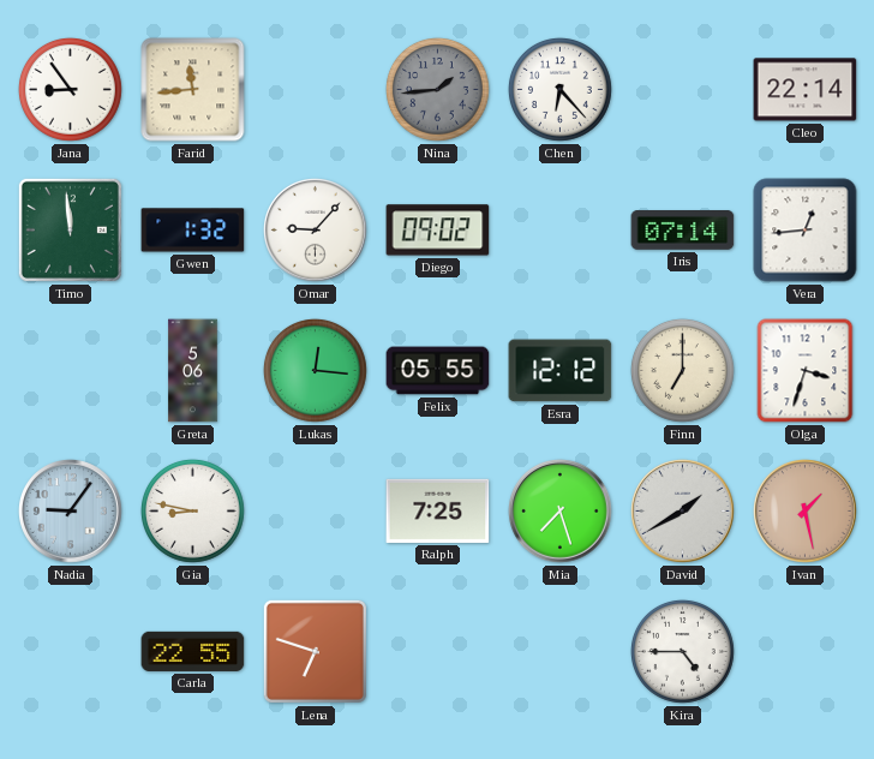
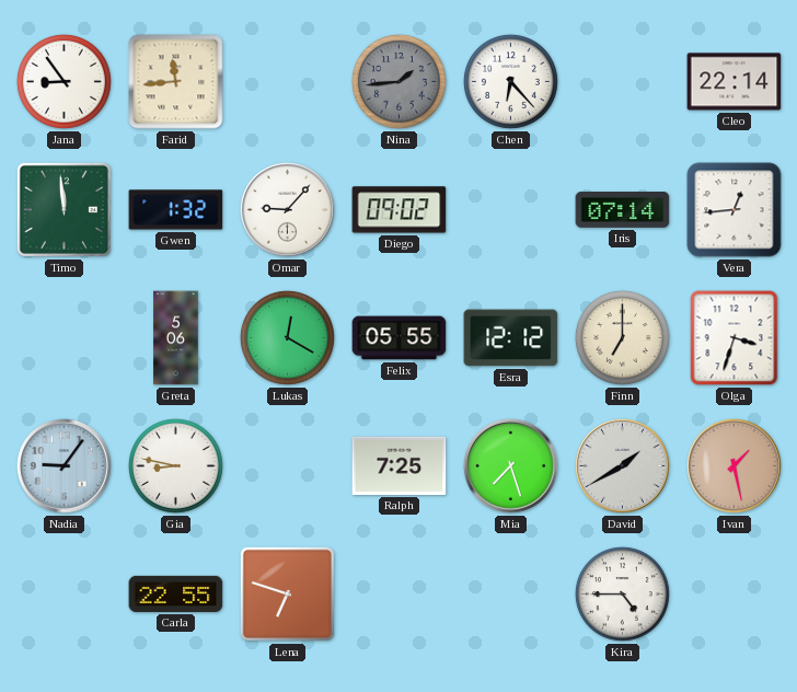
Lukas: 12:16 -> 12:20
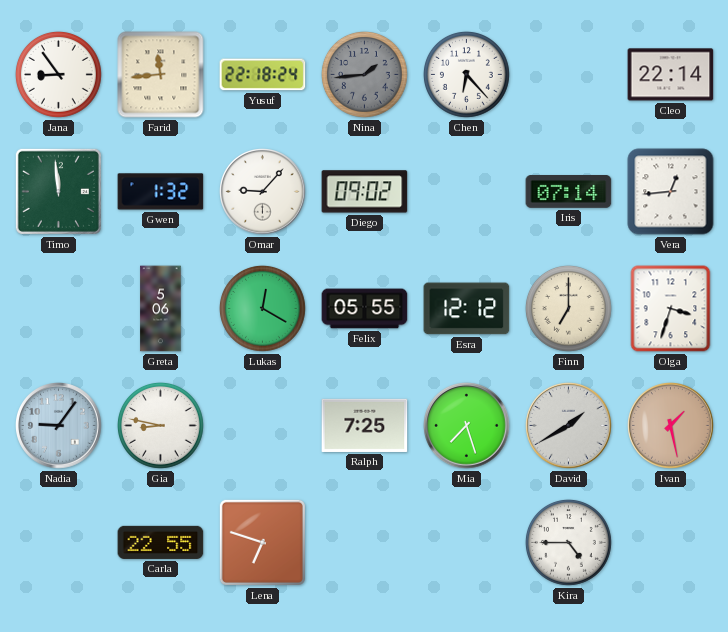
Yusuf: none -> 22:18
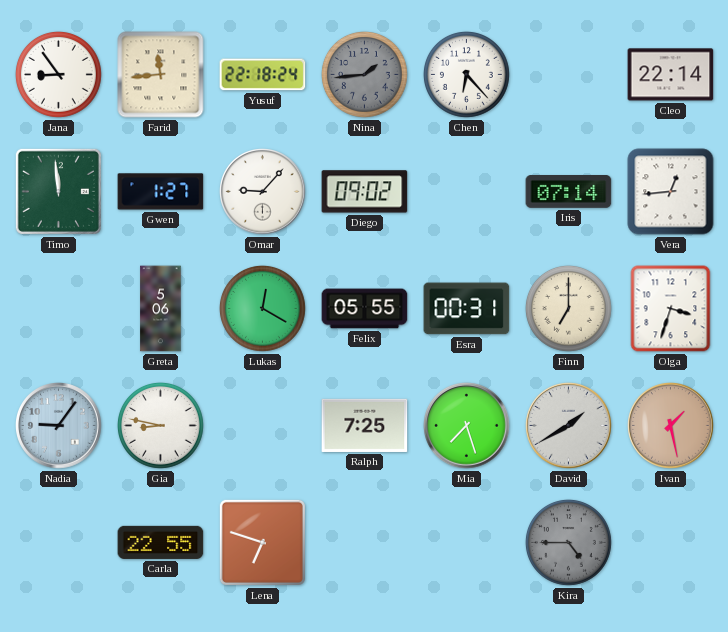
Gwen: 1:32 -> 1:27
Esra: 12:12 -> 00:31
Kira dial: white -> grey
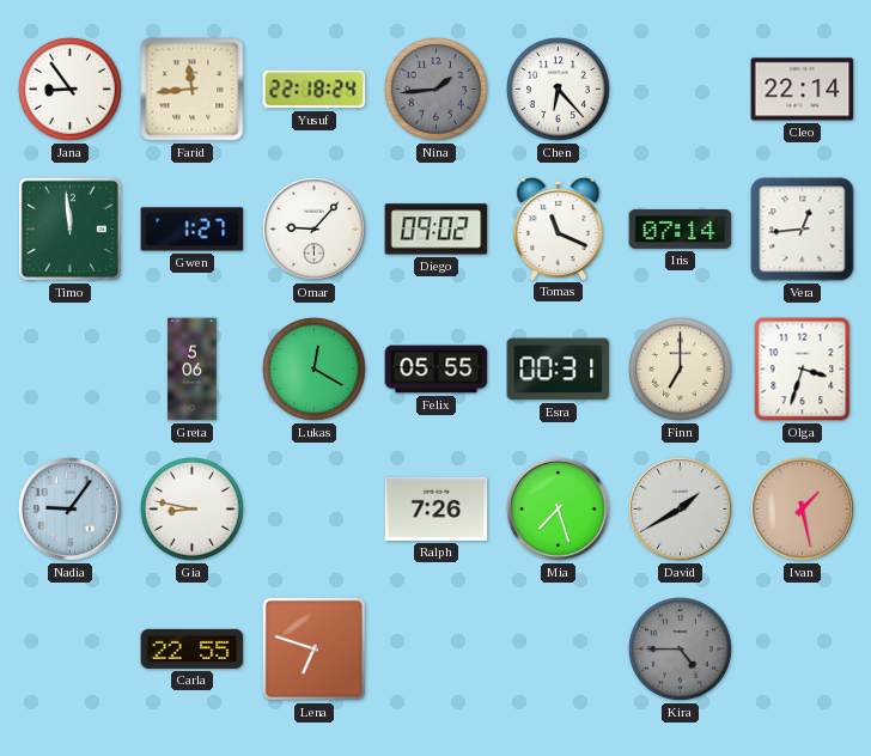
Tomas: none -> 11:19
Ralph: 7:25 -> 7:26
